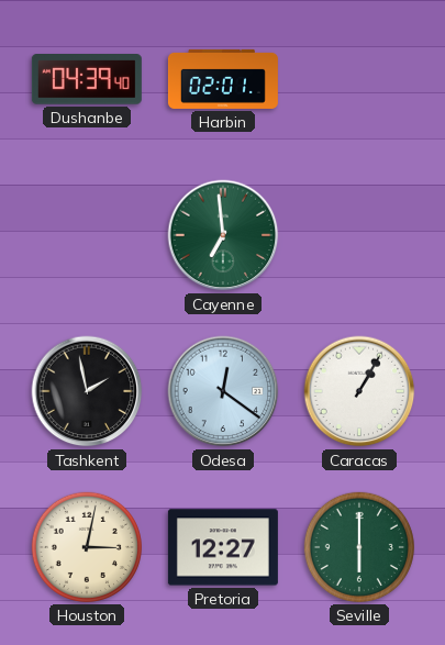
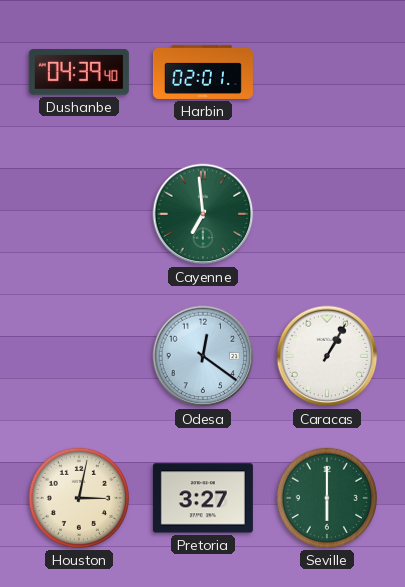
Tashkent: 1:58 -> none
Pretoria: 12:27 -> 3:27
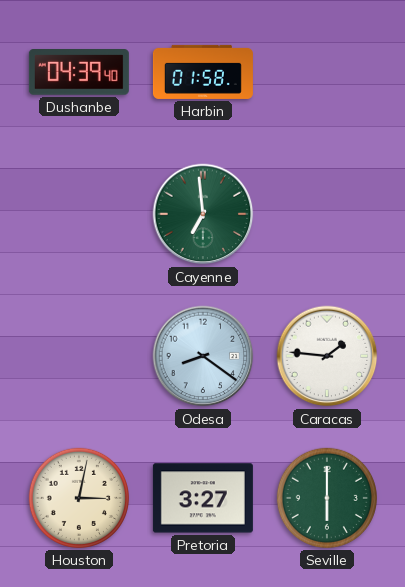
Harbin: 02:01 -> 01:58
Odesa: 12:21 -> 8:21
Caracas: 1:05 -> 1:46
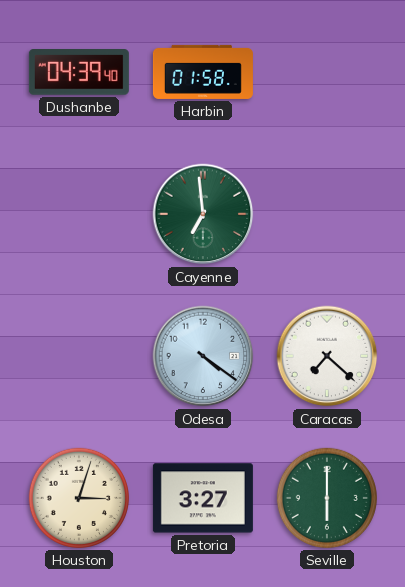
Odesa: 8:21 -> 4:21
Caracas: 1:46 -> 7:22
Houston: 3:02 -> 3:03
